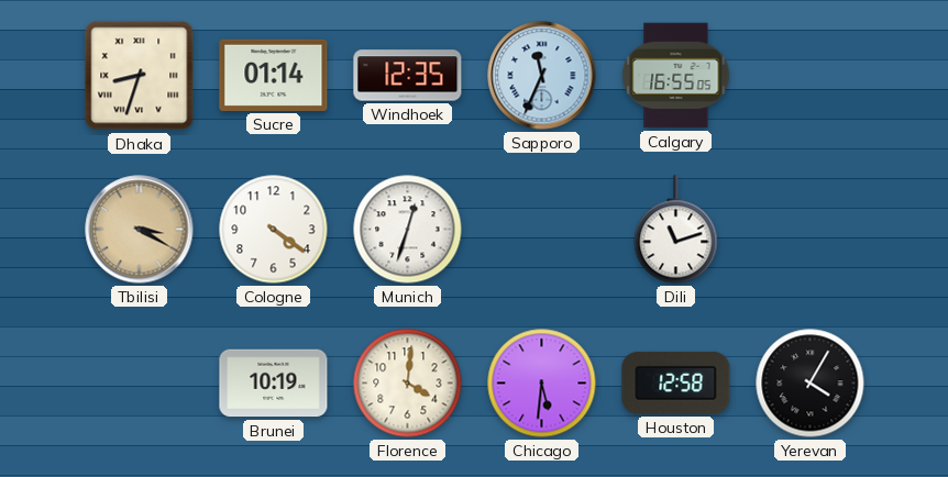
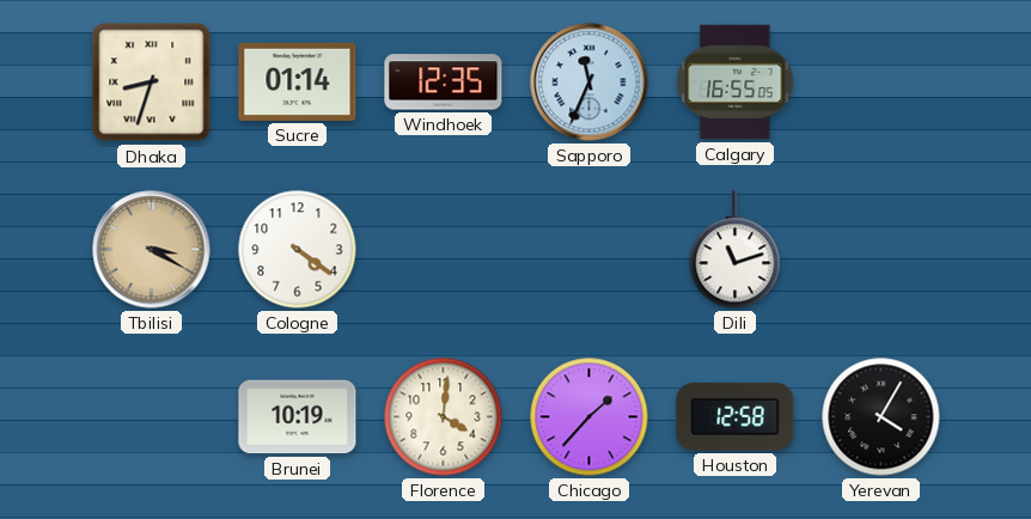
Munich: 12:33 -> none
Chicago: 5:31 -> 1:37
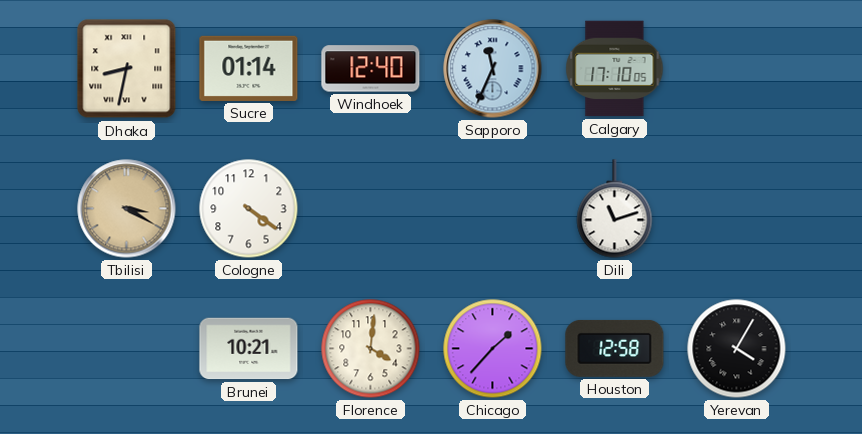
Dhaka: 8:33 -> 8:32
Windhoek: 12:35 -> 12:40
Calgary: 16:55 -> 17:10
Brunei: 10:19 -> 10:21
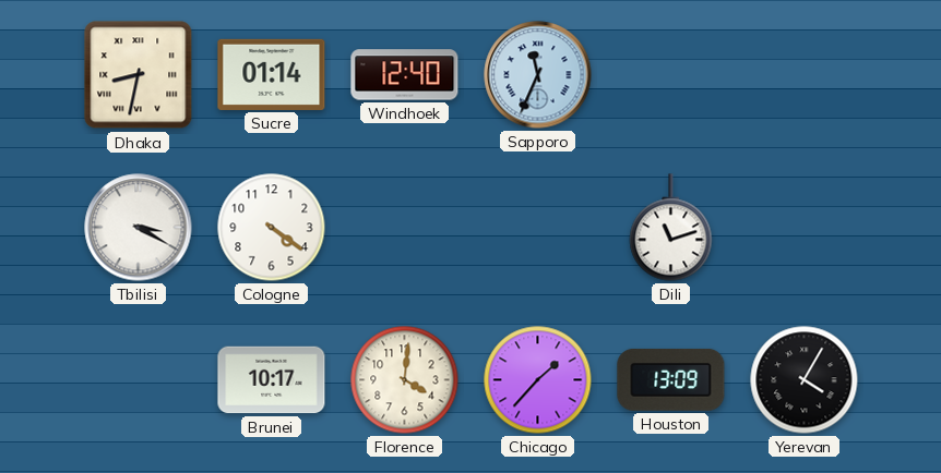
Calgary: 17:10 -> none
Tbilisi dial: champagne -> white
Brunei: 10:21 -> 10:17
Houston: 12:58 -> 13:09
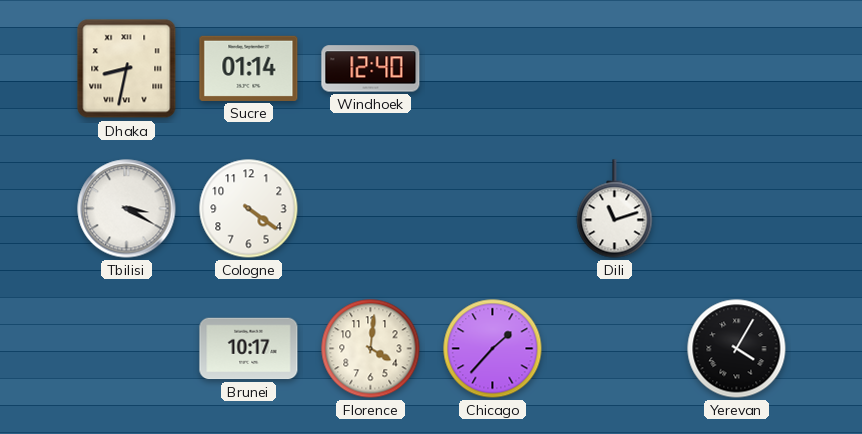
Sapporo: 11:34 -> none
Houston: 13:09 -> none
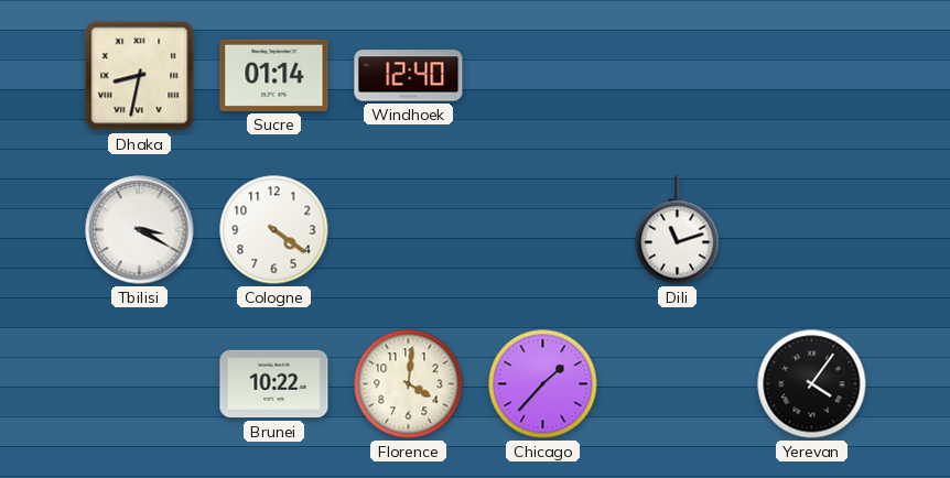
Brunei: 10:17 -> 10:22
Yerevan: 4:05 -> 4:06
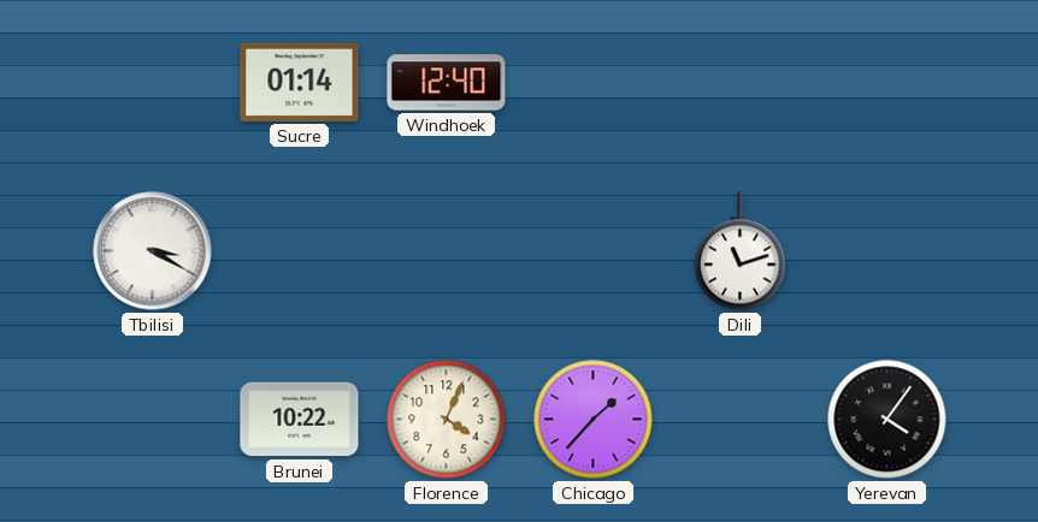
Dhaka: 8:32 -> none
Cologne: 4:21 -> none
Florence: 4:01 -> 4:04
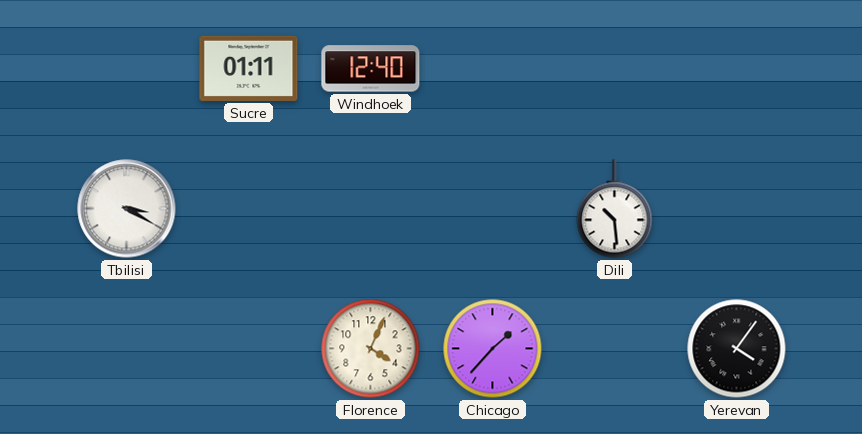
Sucre: 01:14 -> 01:11
Dili: 11:12 -> 10:29
Brunei: 10:22 -> none
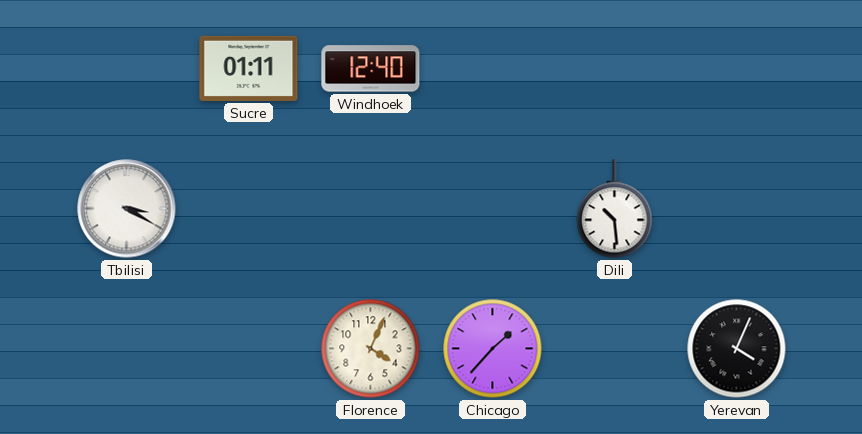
Yerevan: 4:06 -> 4:04
